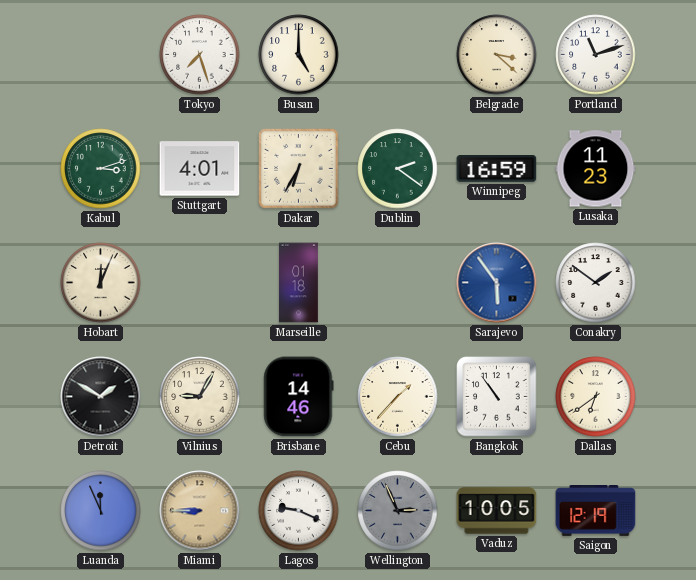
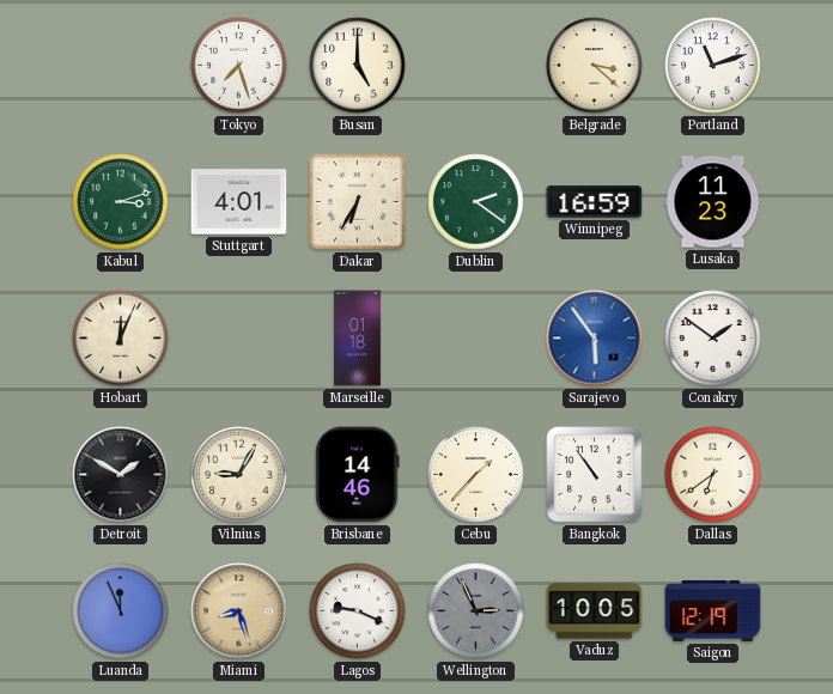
Miami: 8:45 -> 8:27
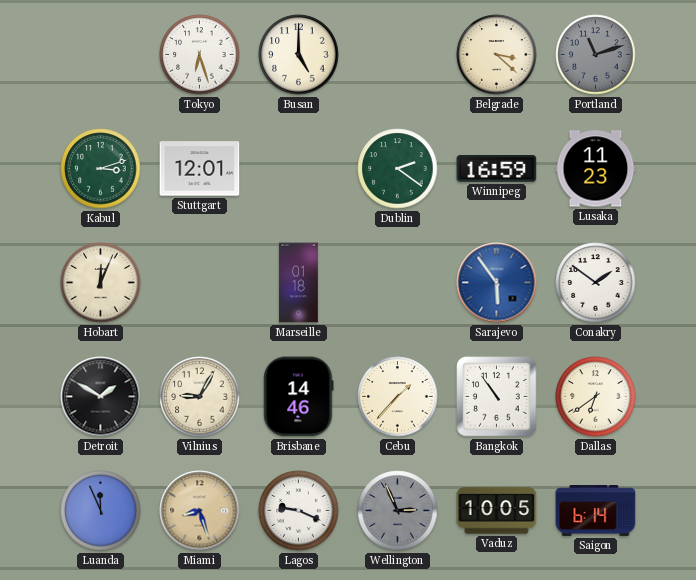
Tokyo: 7:27 -> 6:27
Portland dial: white -> grey
Stuttgart: 4:01 -> 12:01
Dakar: 6:35 -> none
Saigon: 12:19 -> 6:14
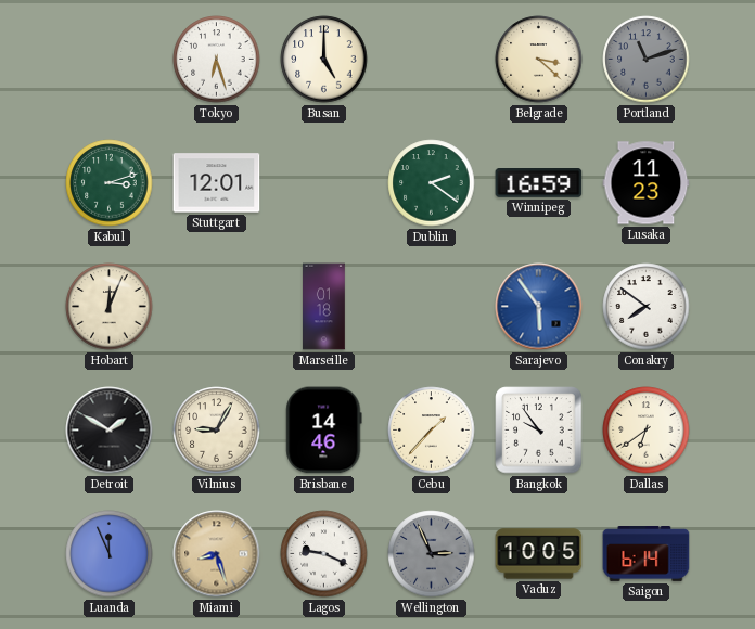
Conakry: 1:51 -> 7:51
Bangkok: 10:54 -> 9:54
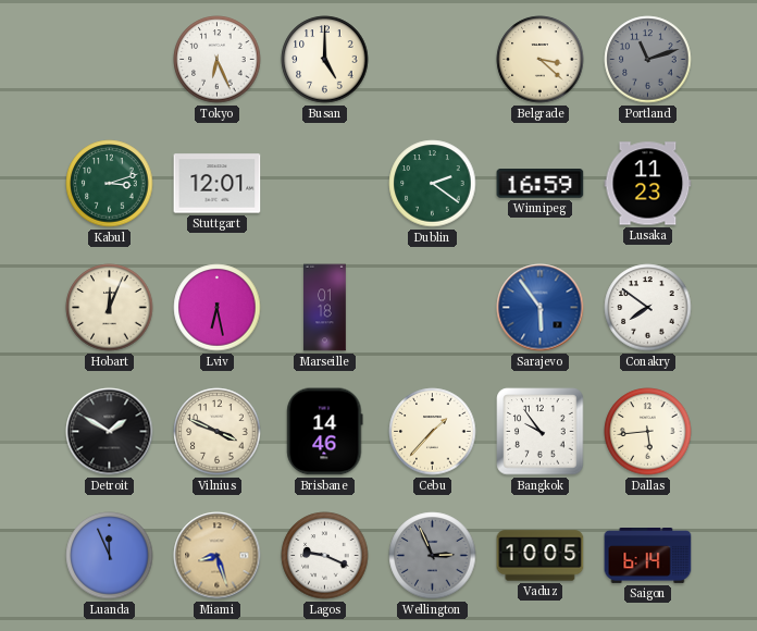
Tokyo: 6:27 -> 6:26
Lviv: none -> 6:28
Vilnius: 9:05 -> 3:49
Dallas: 6:39 -> 5:44
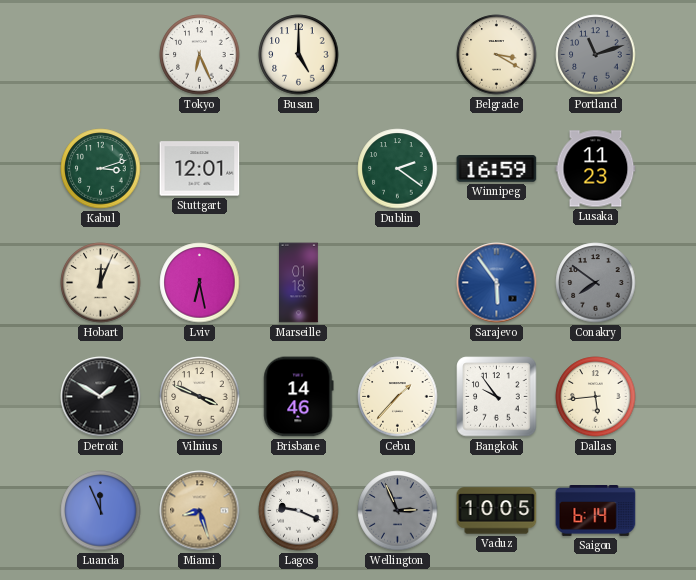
Belgrade: 3:22 -> 3:20
Conakry dial: white -> grey
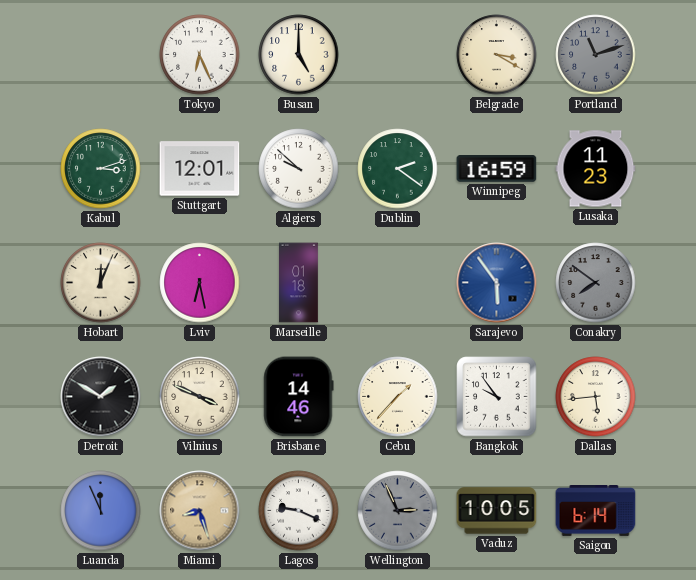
Algiers: none -> 9:52
